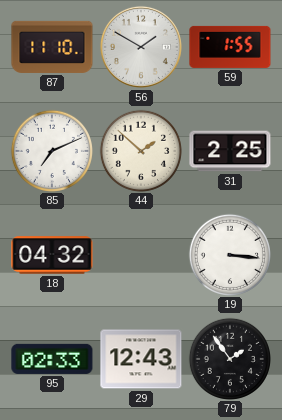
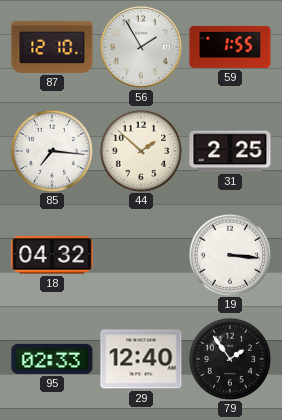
87: 11:10 -> 12:10
56: 1:50 -> 1:55
85: 7:11 -> 7:16
29: 12:43 -> 12:40
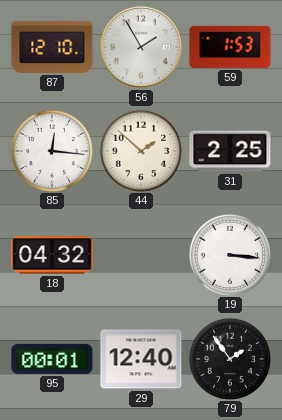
59: 1:55 -> 1:53
85: 7:16 -> 12:16
95: 02:33 -> 00:01
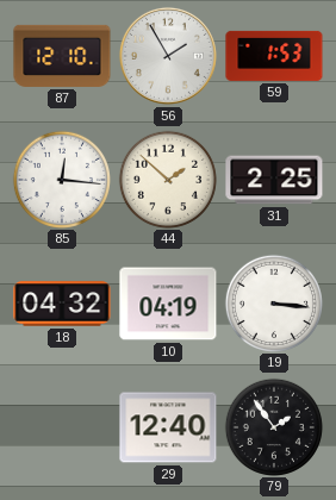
10: none -> 04:19
95: 00:01 -> none
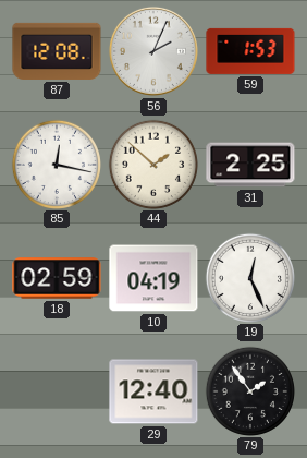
87: 12:10 -> 12:08
56: 1:55 -> 2:04
85: 12:16 -> 12:17
18: 04:32 -> 02:59
19: 3:16 -> 12:26
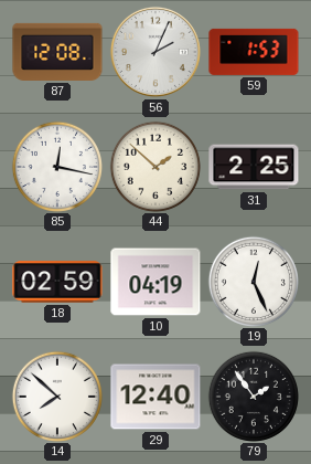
14: none -> 7:52
